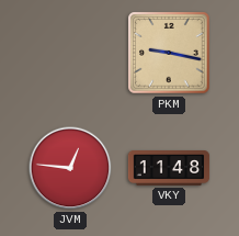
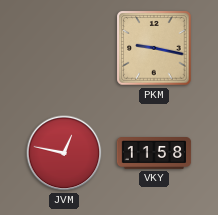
JVM: 12:46 -> 12:47
VKY: 11:48 -> 11:58
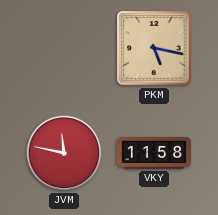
PKM: 9:17 -> 5:17
JVM: 12:47 -> 11:47
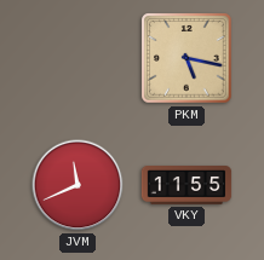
JVM: 11:47 -> 11:41
VKY: 11:58 -> 11:55
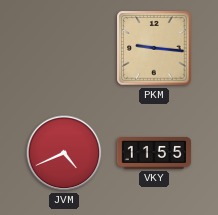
PKM: 5:17 -> 9:16
JVM: 11:41 -> 4:41
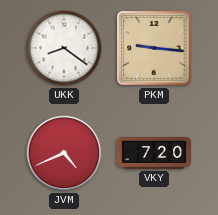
UKK: none -> 8:21
VKY: 11:55 -> 7:20
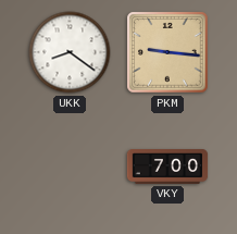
JVM: 4:41 -> none
VKY: 7:20 -> 7:00
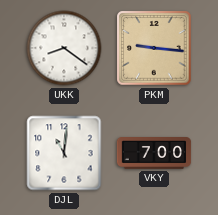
DJL: none -> 11:01
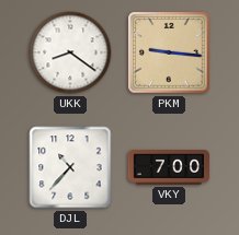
DJL: 11:01 -> 10:37
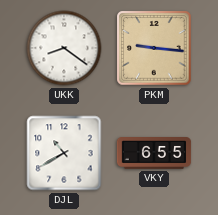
DJL: 10:37 -> 10:40
VKY: 7:00 -> 6:55
